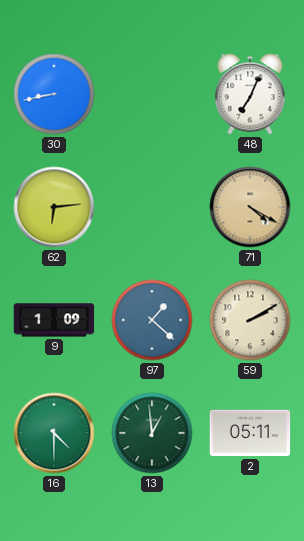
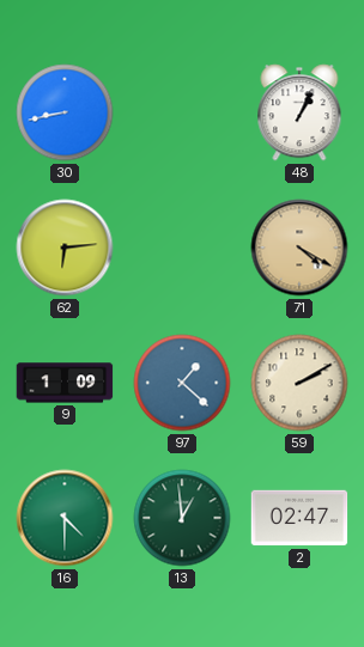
48: 7:04 -> 1:04
2: 05:11 -> 02:47
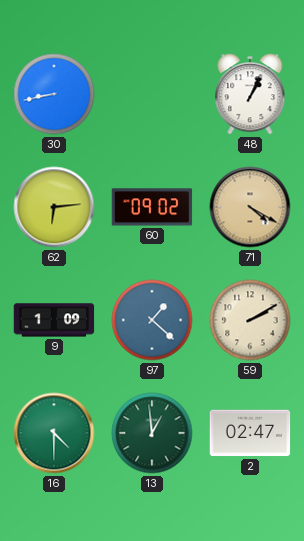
60: none -> 09:02
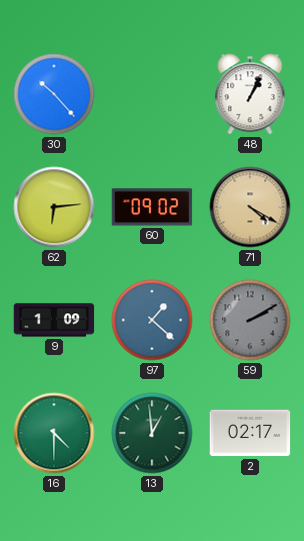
30: 8:43 -> 10:23
59 dial: cream -> grey
2: 02:47 -> 02:17
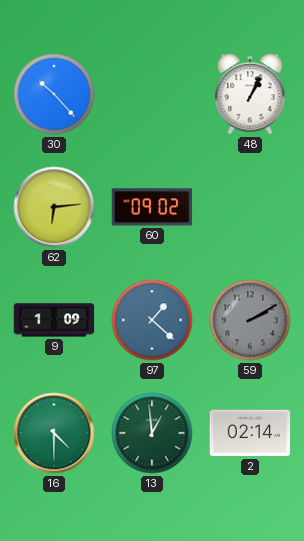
71: 4:20 -> none
2: 02:17 -> 02:14
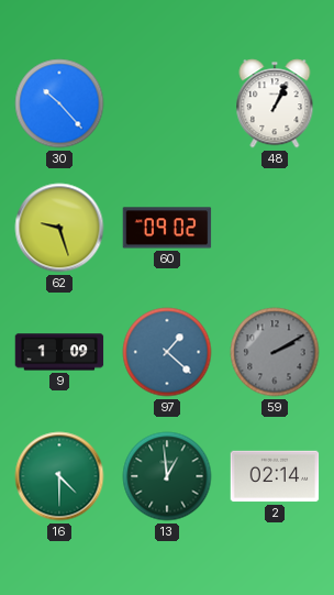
62: 6:14 -> 9:27
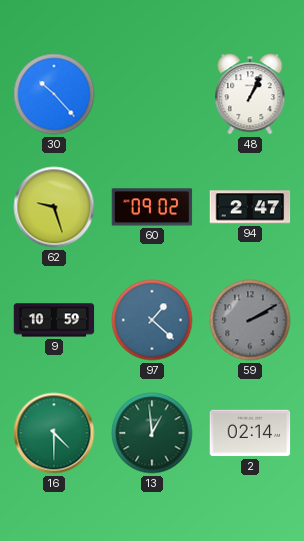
94: none -> 2:47
9: 1:09 -> 10:59
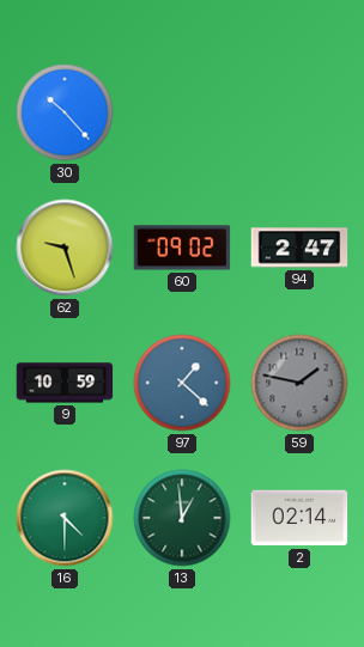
48: 1:04 -> none
59: 2:10 -> 1:47
